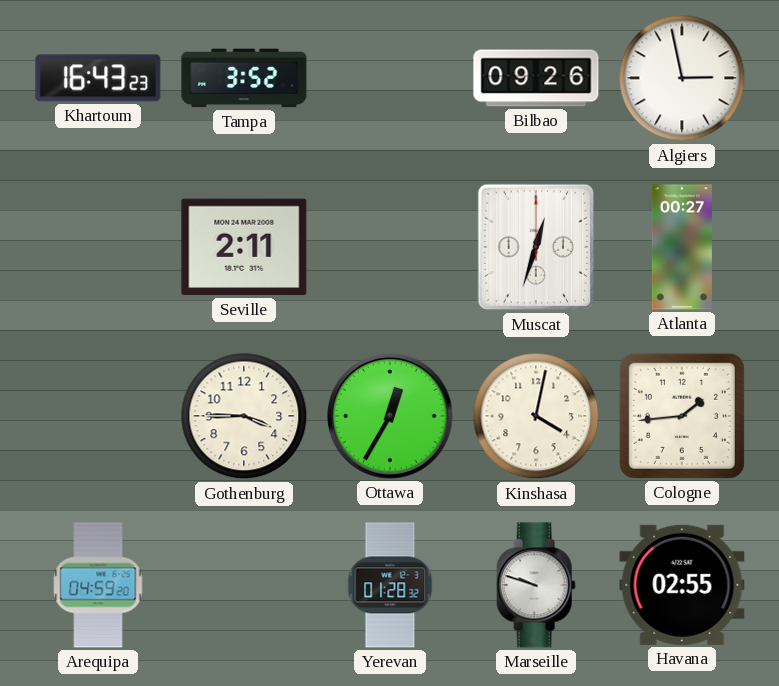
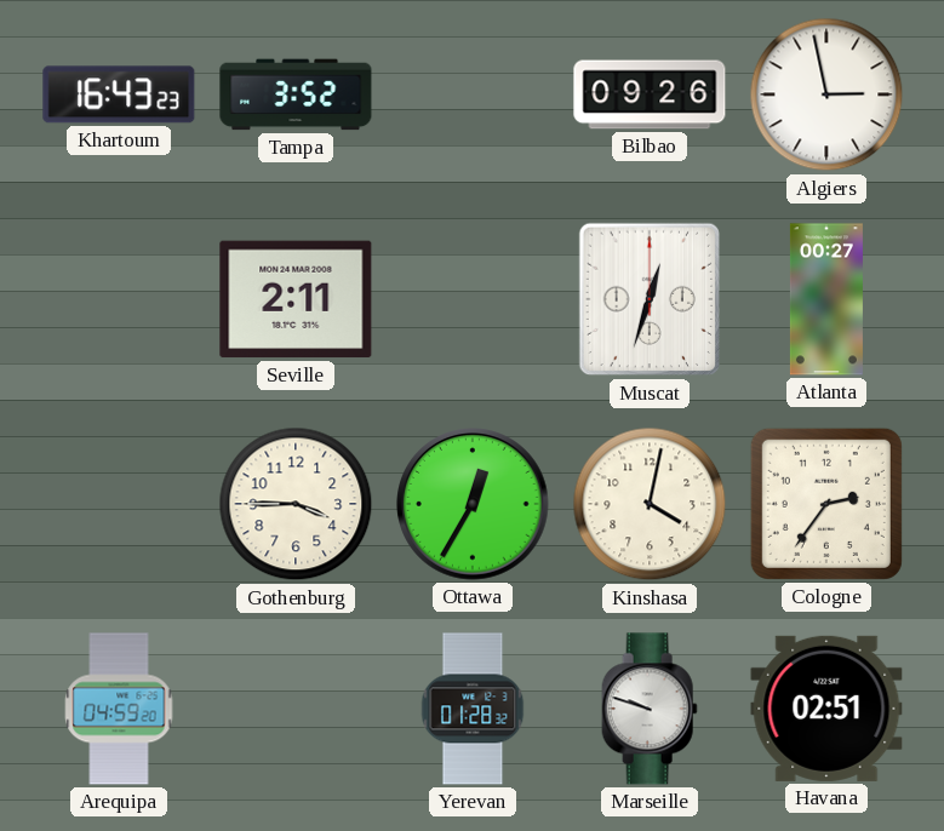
Cologne: 1:44 -> 2:36
Havana: 02:55 -> 02:51
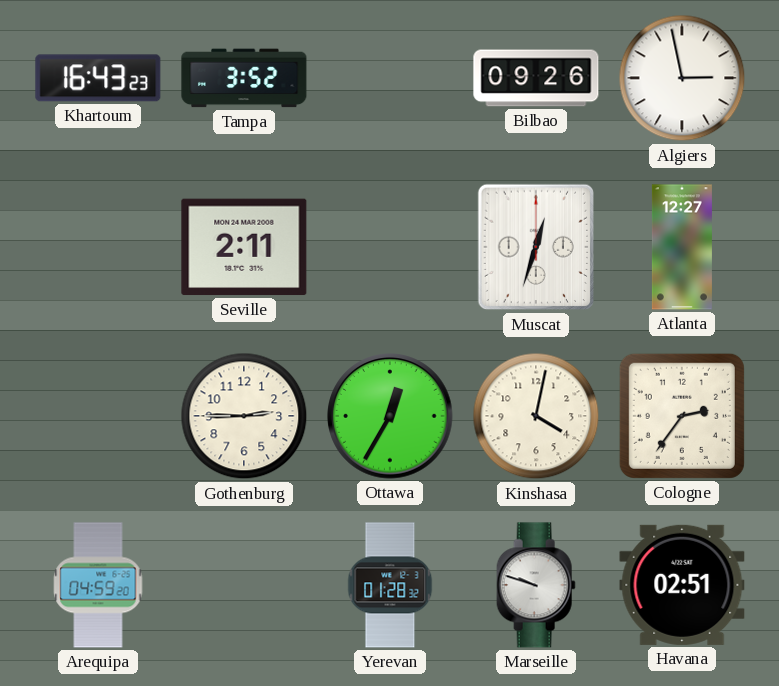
Atlanta: 00:27 -> 12:27
Gothenburg: 3:45 -> 2:45
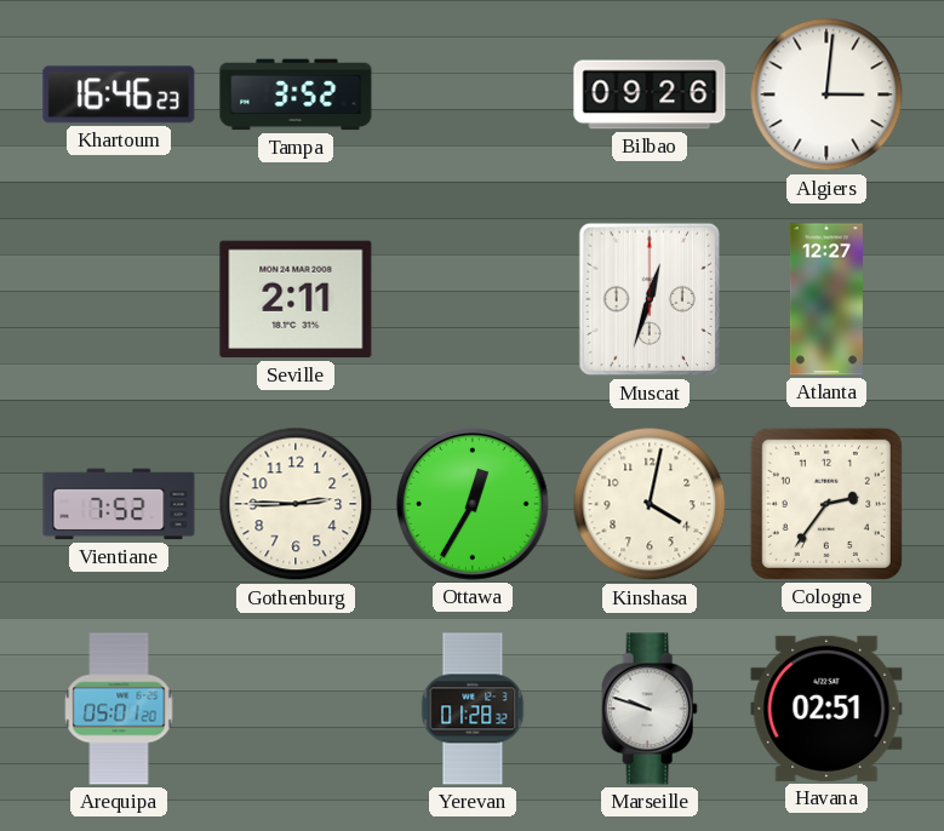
Khartoum: 16:43 -> 16:46
Algiers: 2:58 -> 3:01
Vientiane: none -> 7:52
Arequipa: 04:59 -> 05:01
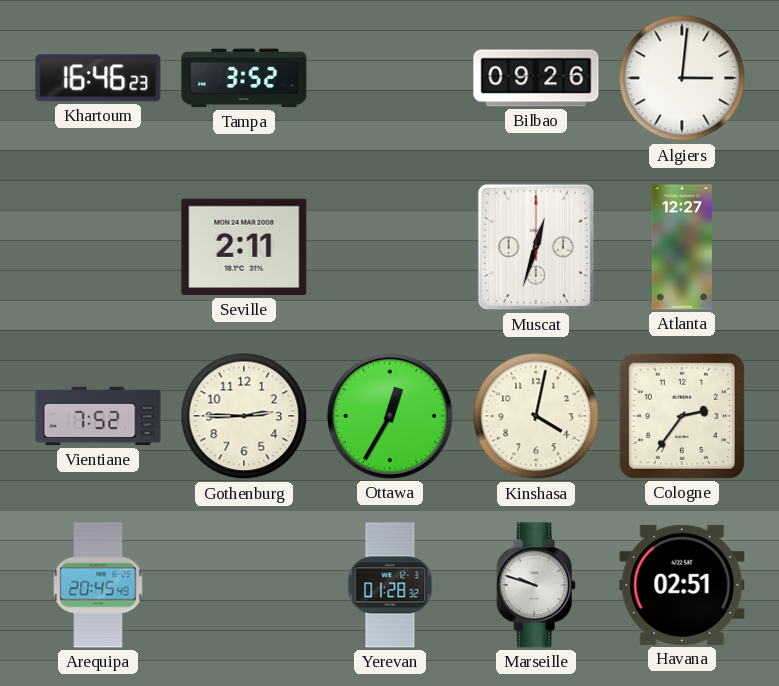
Arequipa: 05:01 -> 20:45
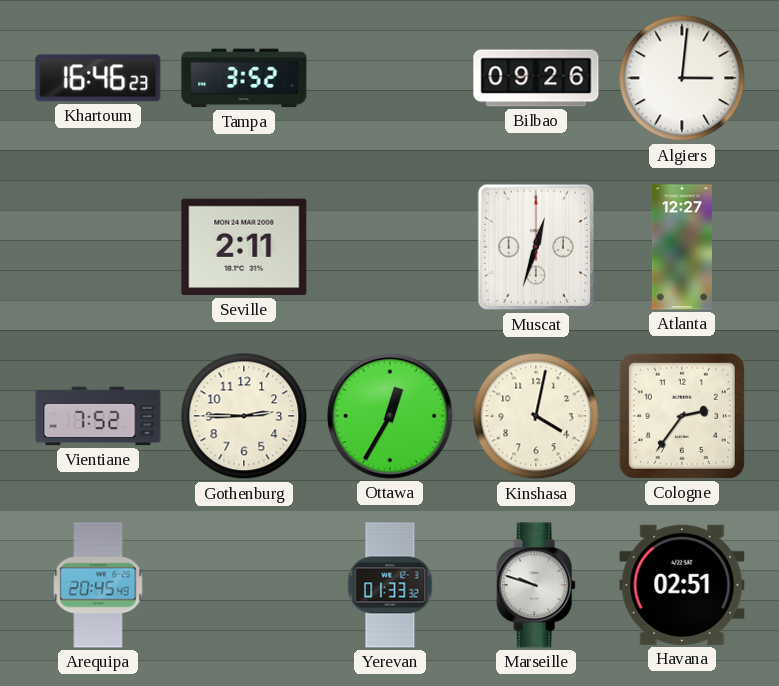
Yerevan: 01:28 -> 01:33
